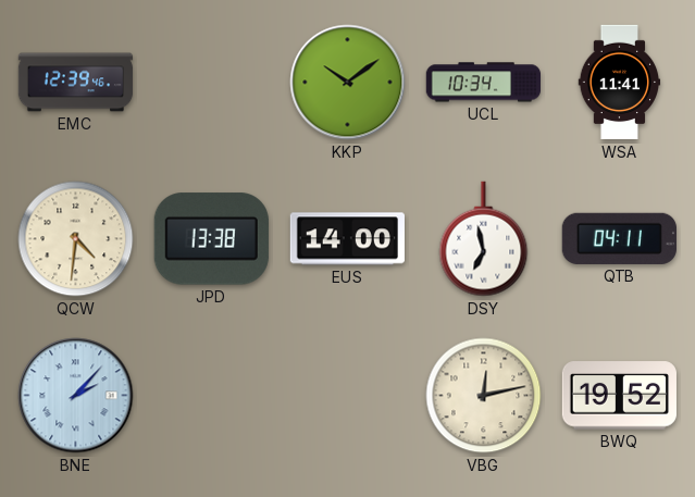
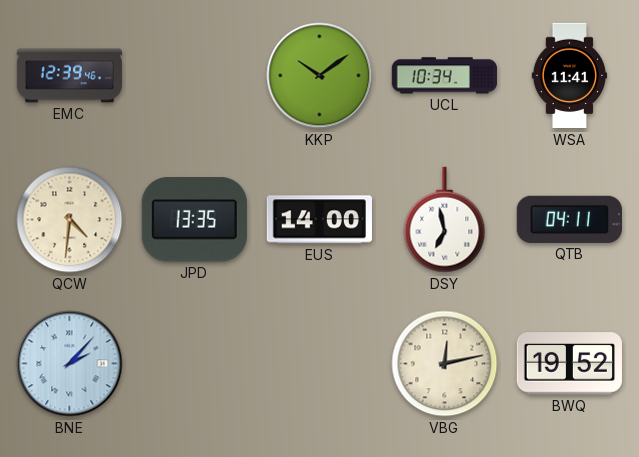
JPD: 13:38 -> 13:35
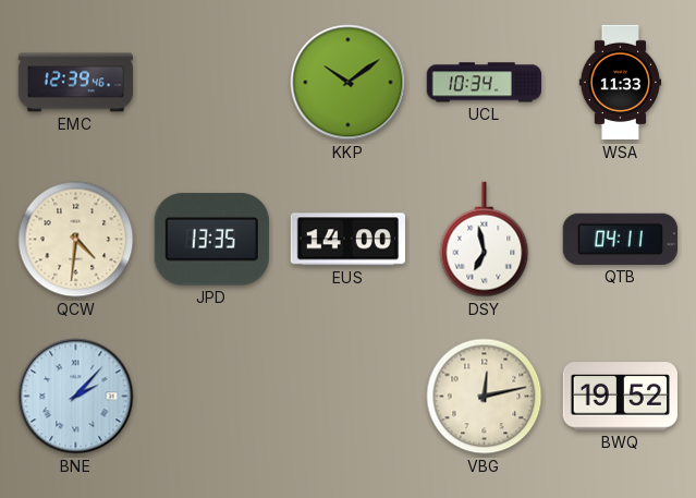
WSA: 11:41 -> 11:33
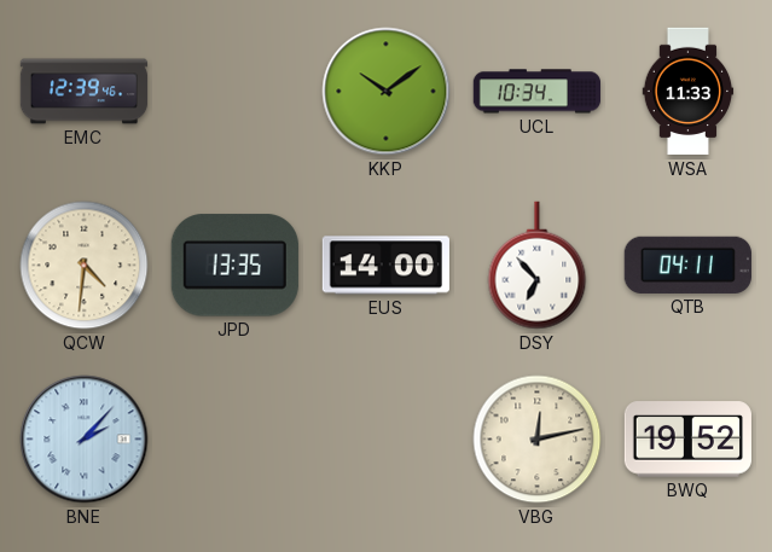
DSY: 6:58 -> 6:53
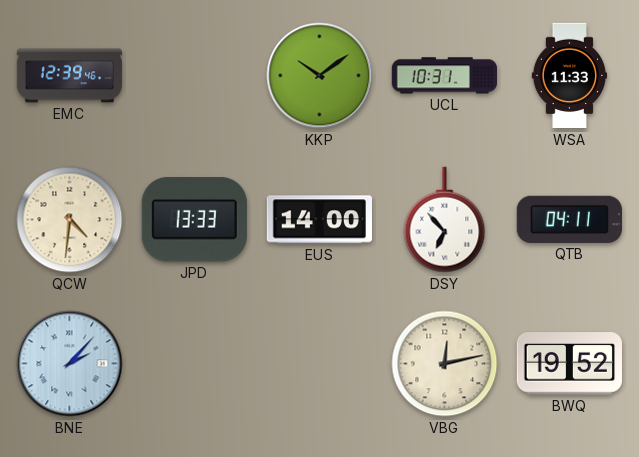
UCL: 10:34 -> 10:31
JPD: 13:35 -> 13:33
